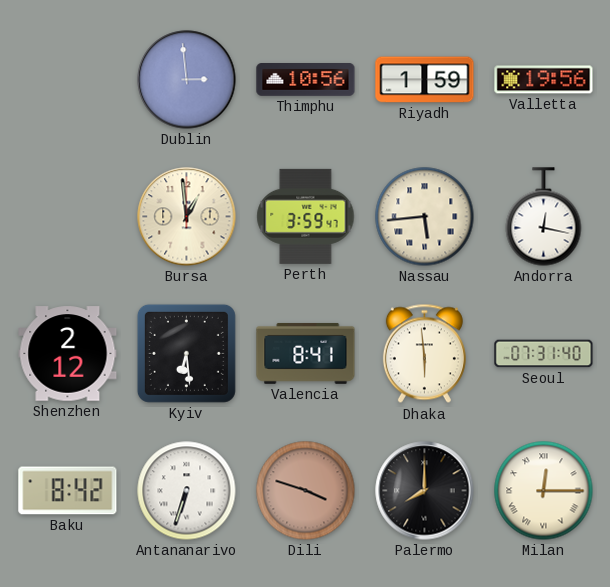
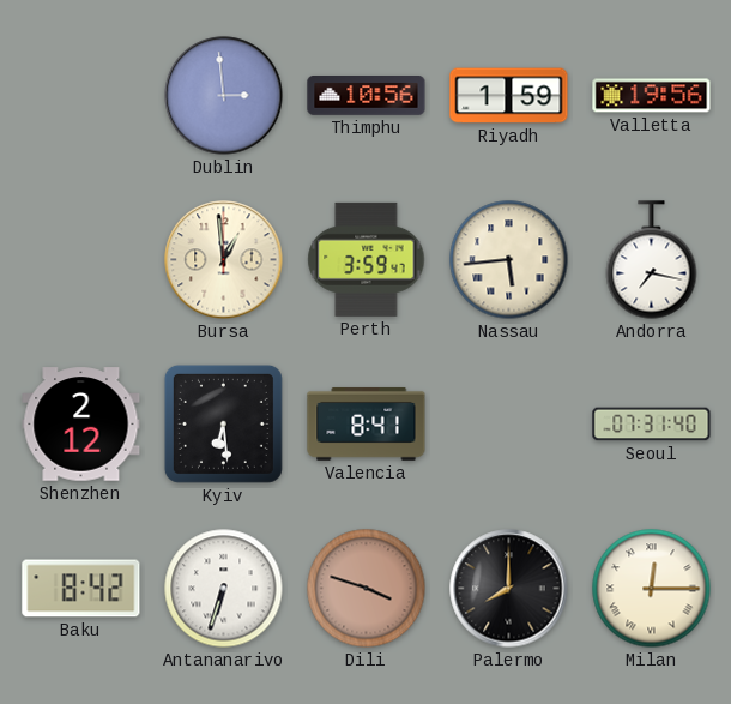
Andorra: 12:17 -> 7:17
Dhaka: 5:59 -> none
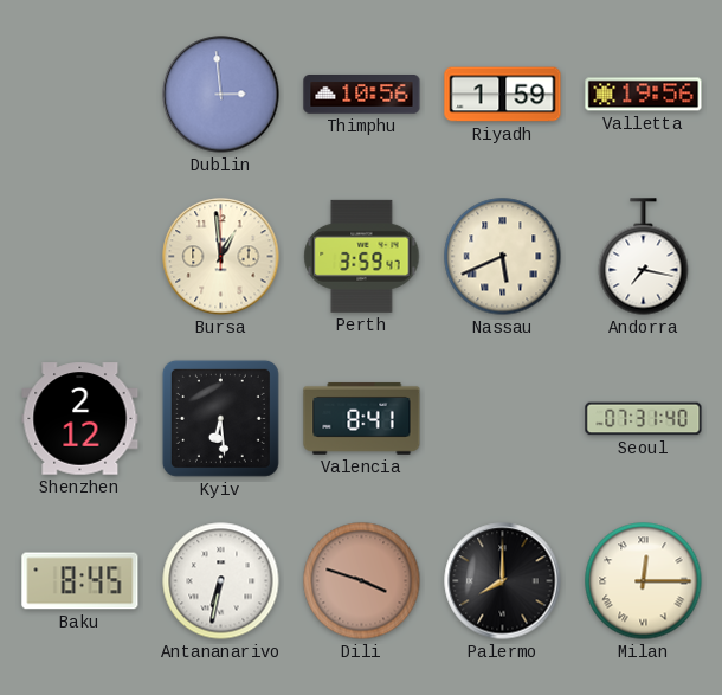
Nassau: 5:44 -> 5:41
Baku: 8:42 -> 8:45
Antananarivo: 6:33 -> 6:32
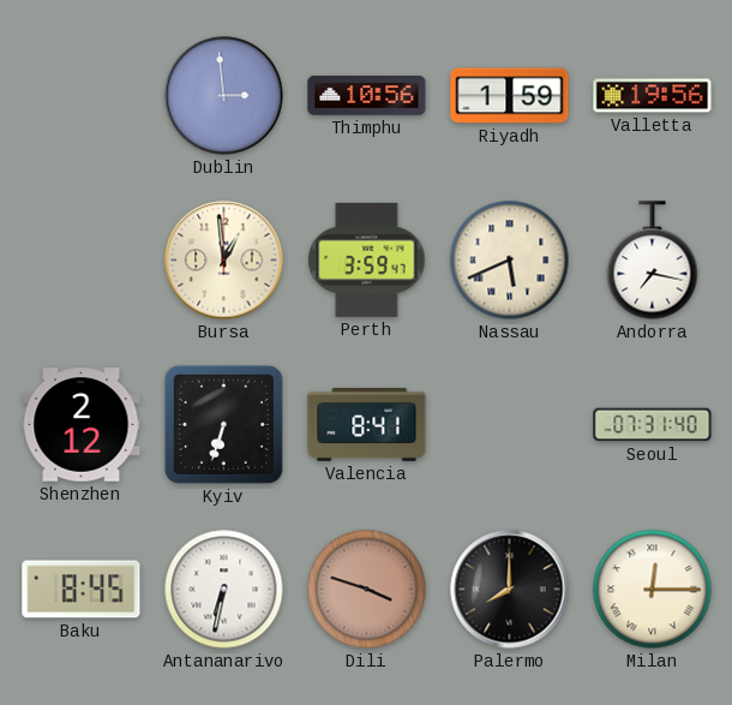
Kyiv: 6:29 -> 6:33
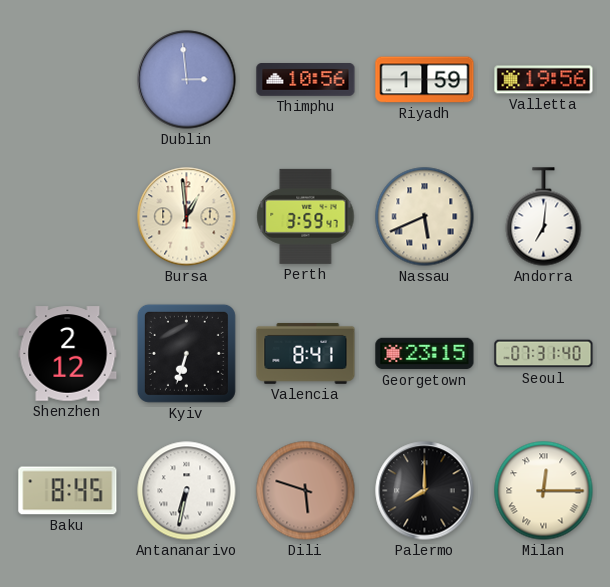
Andorra: 7:17 -> 7:01
Georgetown: none -> 23:15
Dili: 3:48 -> 5:48
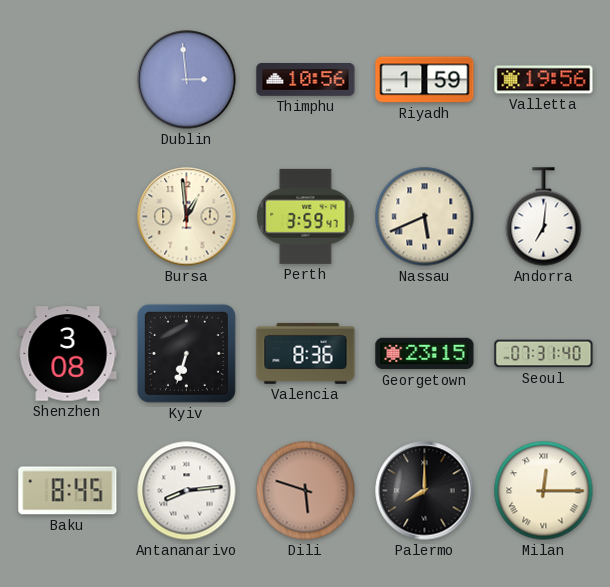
Shenzhen: 2:12 -> 3:08
Valencia: 8:41 -> 8:36
Antananarivo: 6:32 -> 8:14
